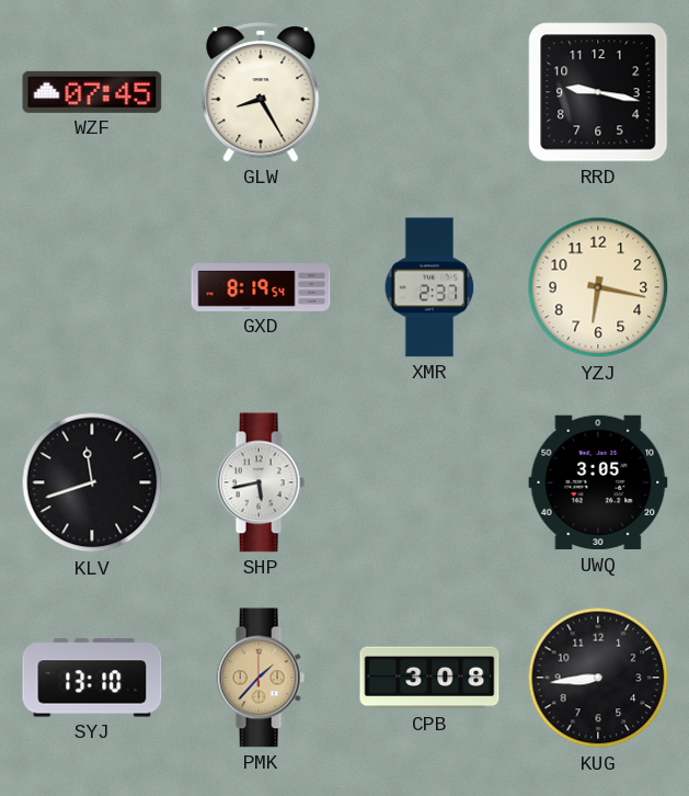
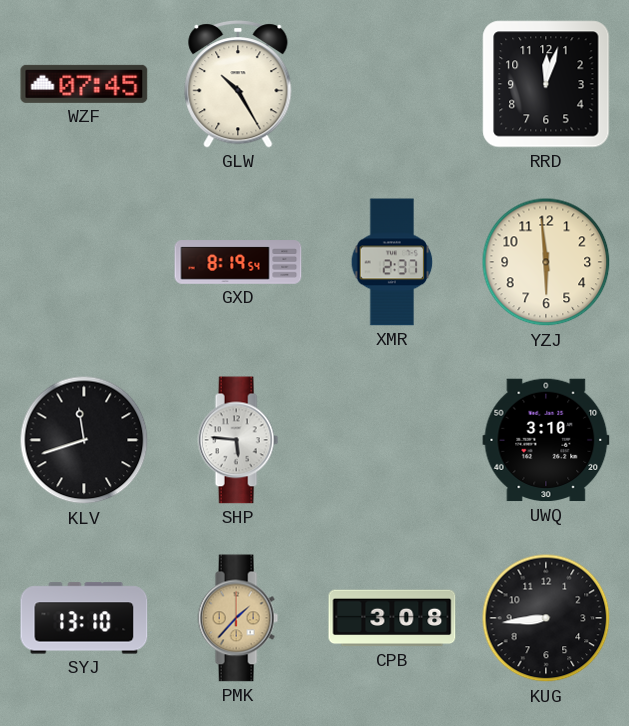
GLW: 8:25 -> 10:25
RRD: 9:17 -> 12:03
YZJ: 6:17 -> 5:59
SHP: 5:43 -> 5:46
UWQ: 3:05 -> 3:10
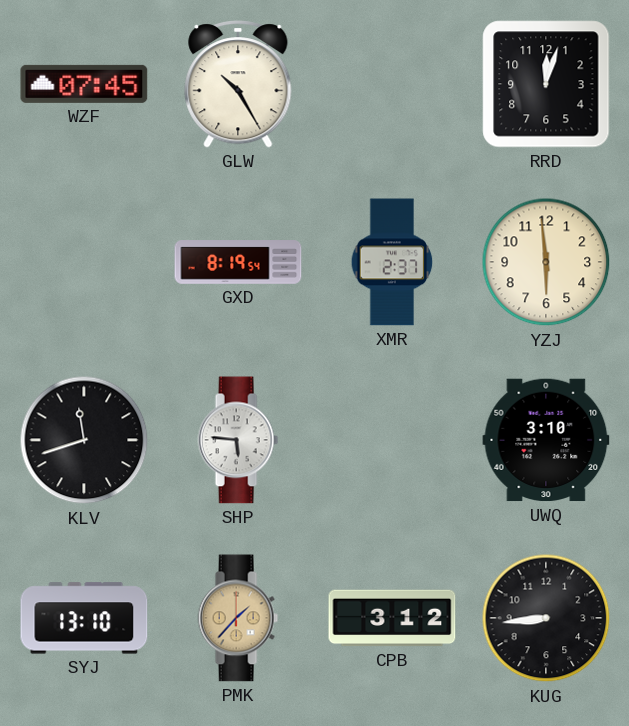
CPB: 3:08 -> 3:12
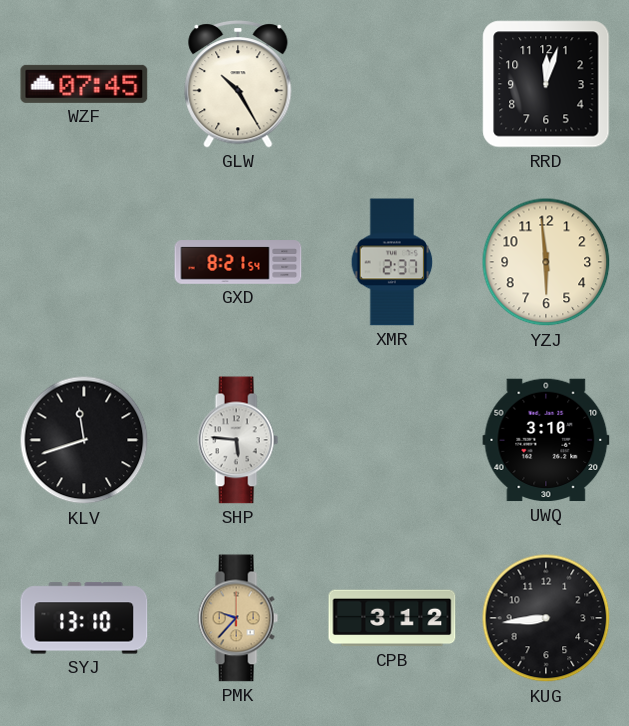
GXD: 8:19 -> 8:21
PMK: 1:37 -> 9:37
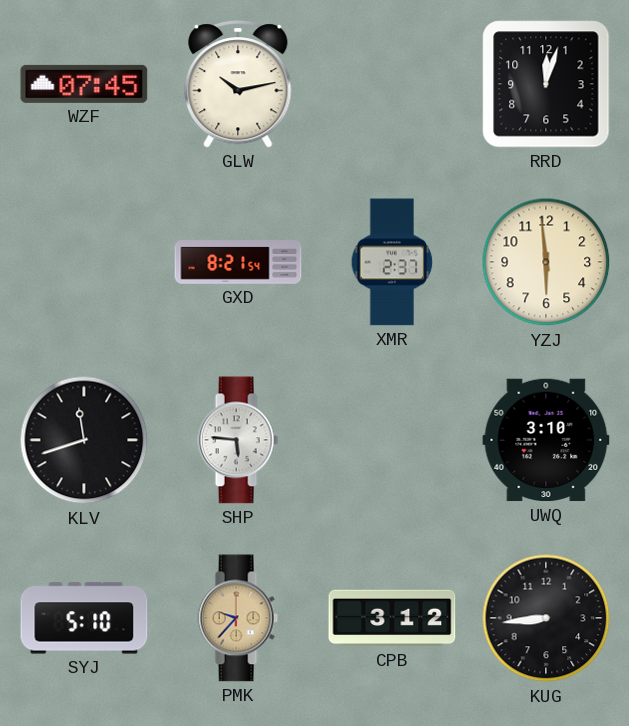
GLW: 10:25 -> 10:13
SYJ: 13:10 -> 5:10
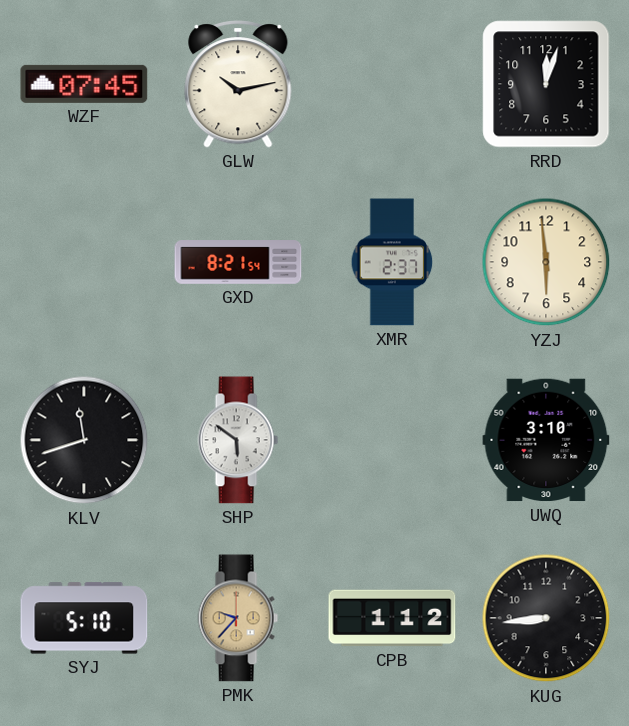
SHP: 5:46 -> 5:51
CPB: 3:12 -> 1:12
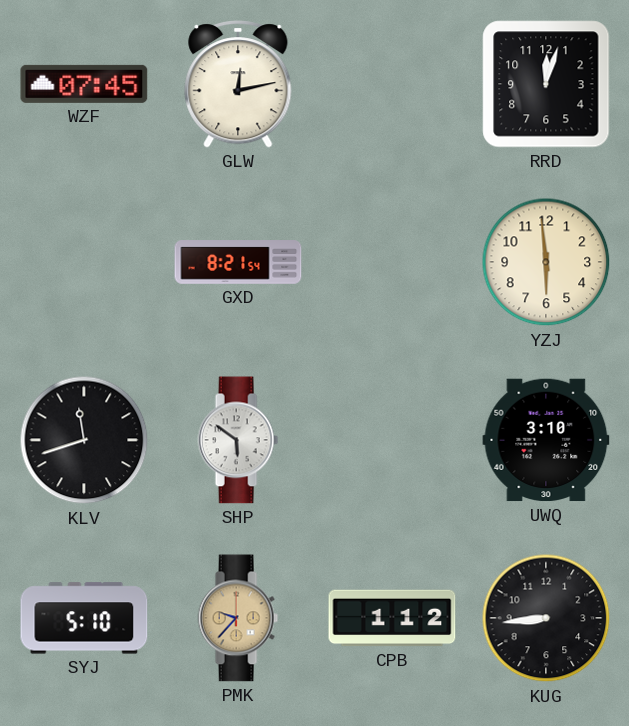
GLW: 10:13 -> 12:13
XMR: 2:37 -> none
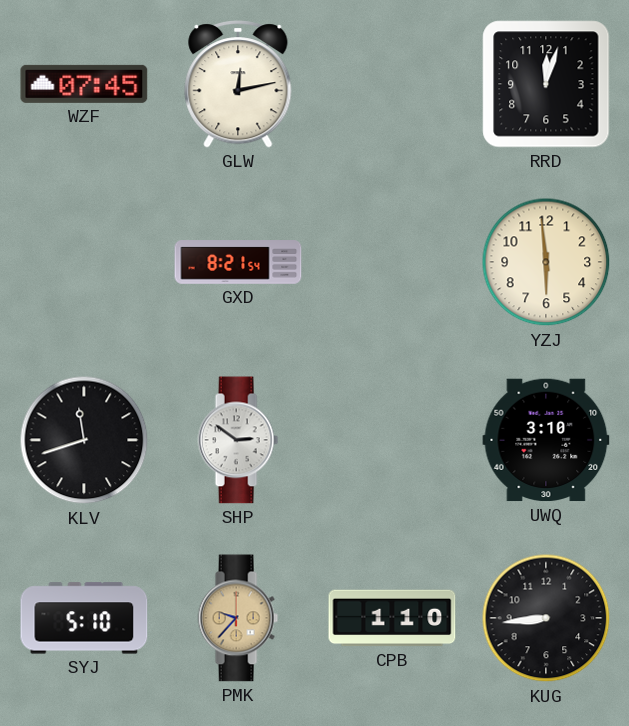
SHP: 5:51 -> 2:51
CPB: 1:12 -> 1:10
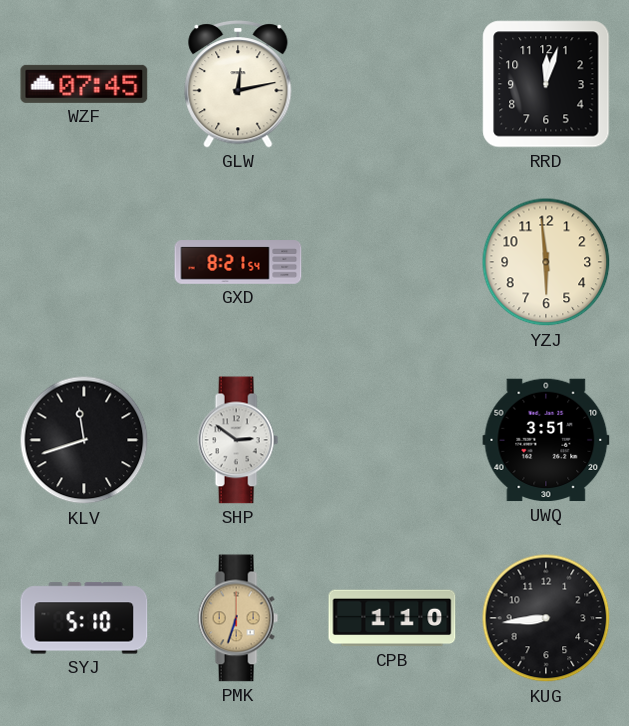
UWQ: 3:10 -> 3:51
PMK: 9:37 -> 6:33
